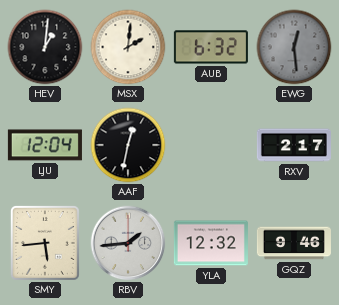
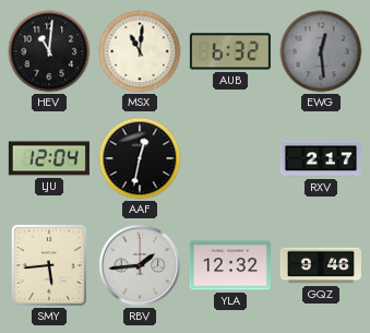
HEV: 1:01 -> 11:01
MSX: 2:01 -> 11:01
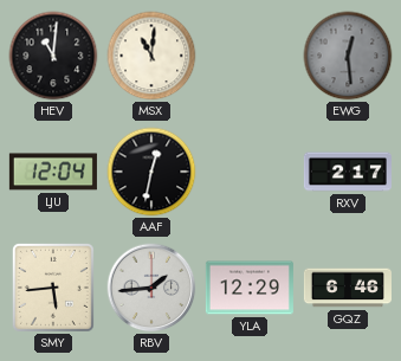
AUB: 6:32 -> none
YLA: 12:32 -> 12:29
GQZ: 9:46 -> 6:46
